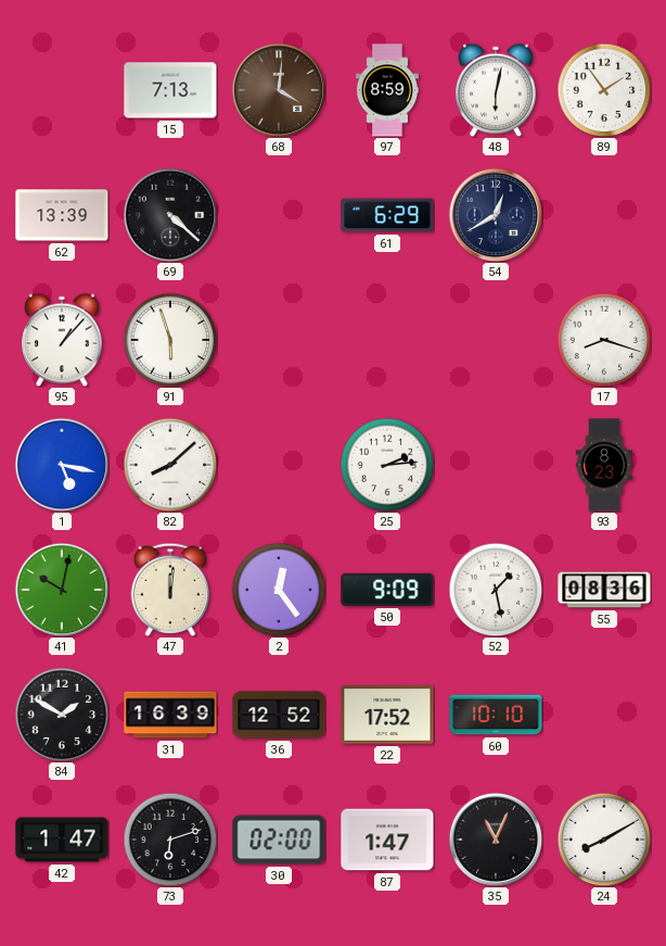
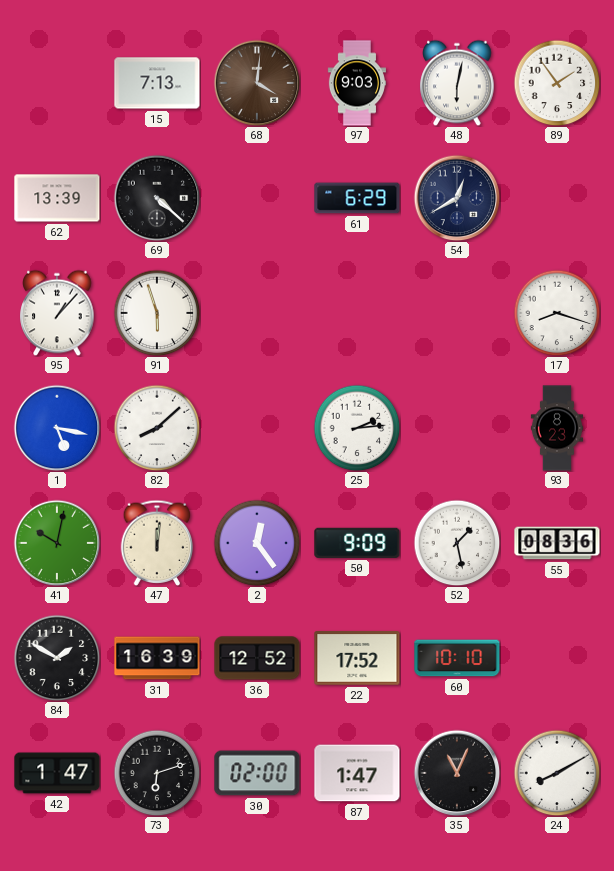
97: 8:59 -> 9:03
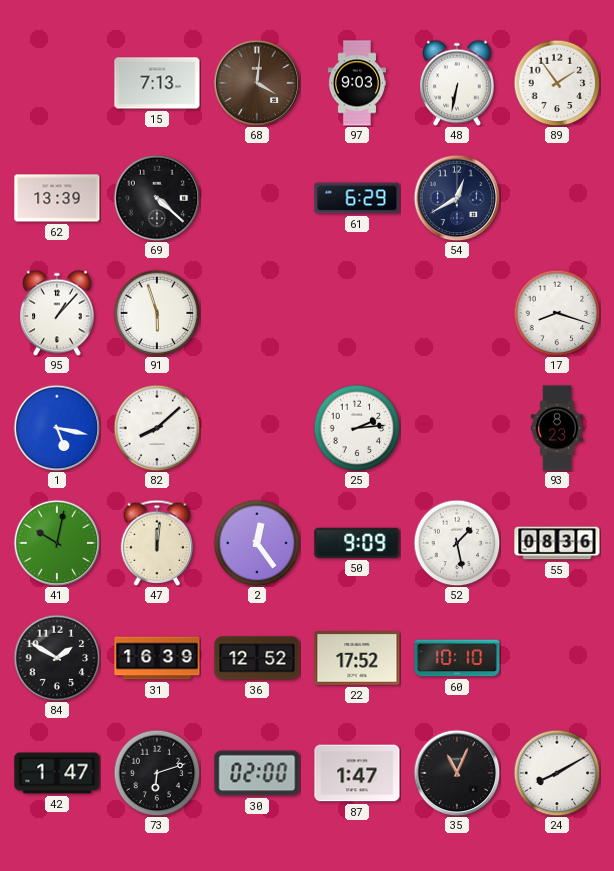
48: 6:02 -> 6:32
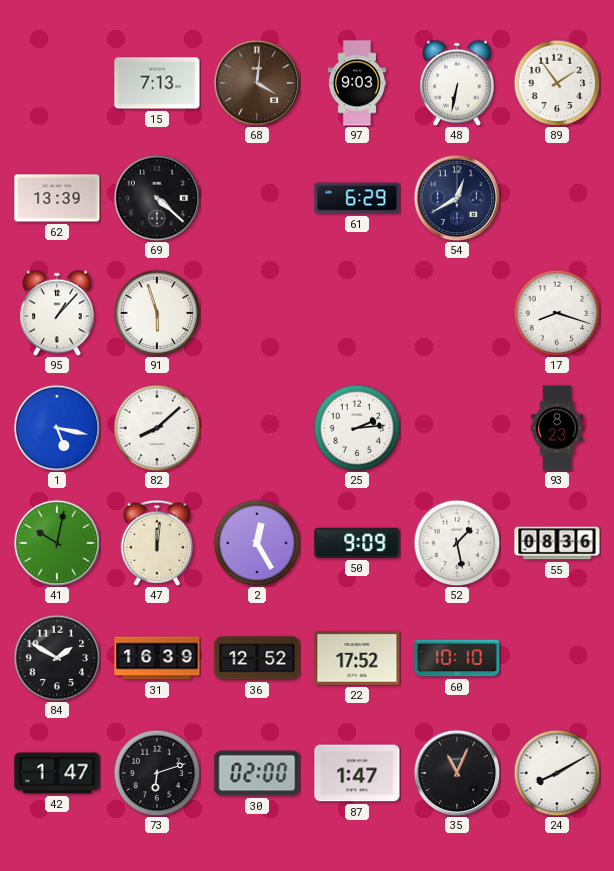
2: 12:24 -> 12:25
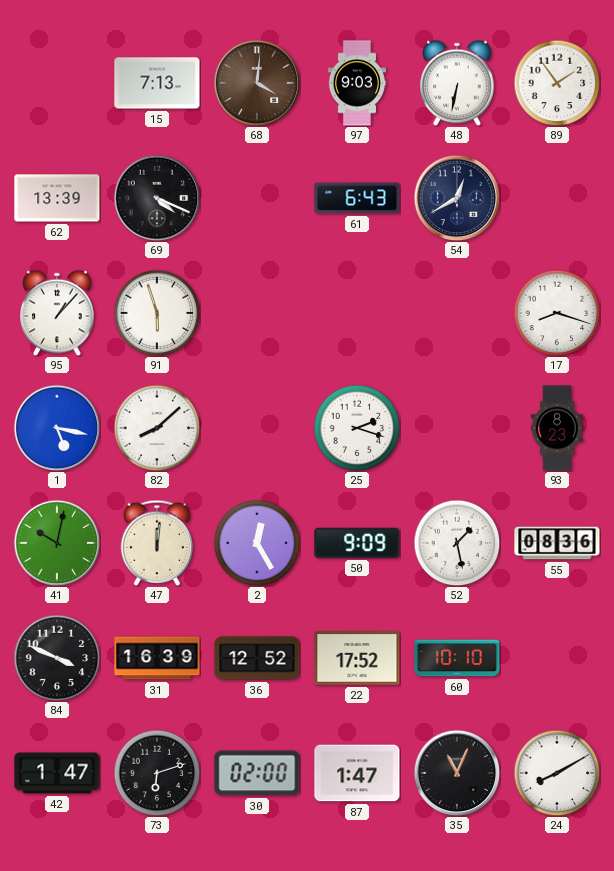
69: 4:22 -> 4:19
61: 6:29 -> 6:43
25: 2:14 -> 2:18
84: 1:50 -> 3:49
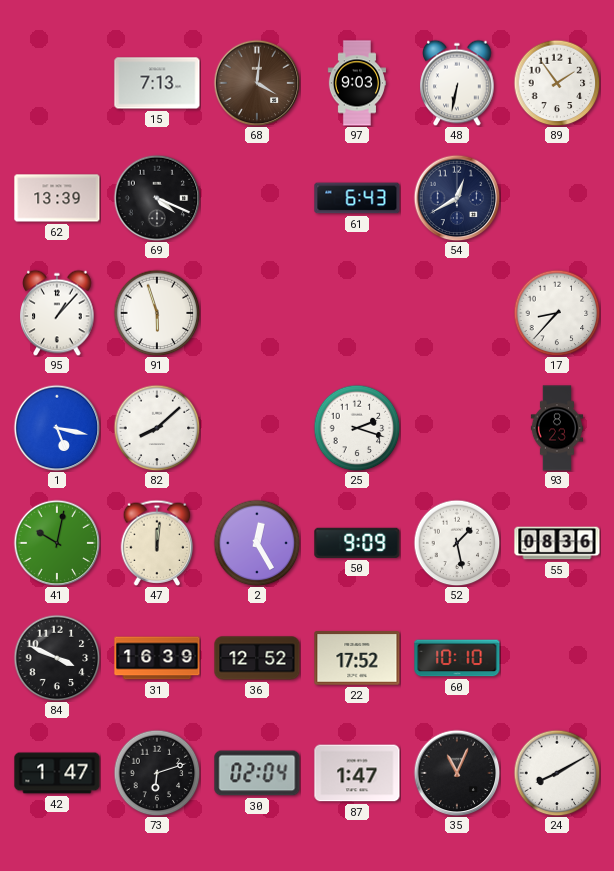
17: 8:18 -> 8:37
30: 02:00 -> 02:04
